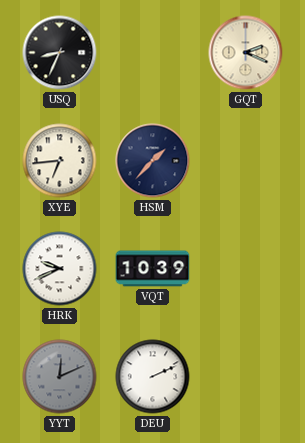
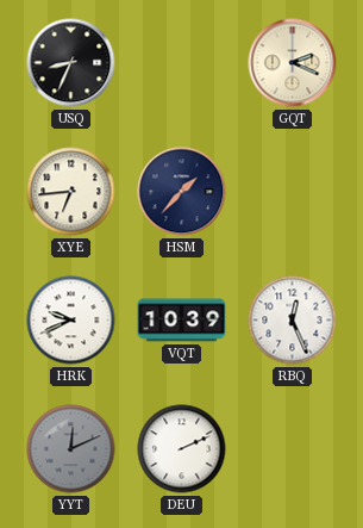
RBQ: none -> 12:26
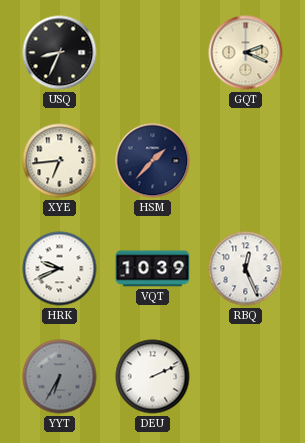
YYT: 12:11 -> 6:35
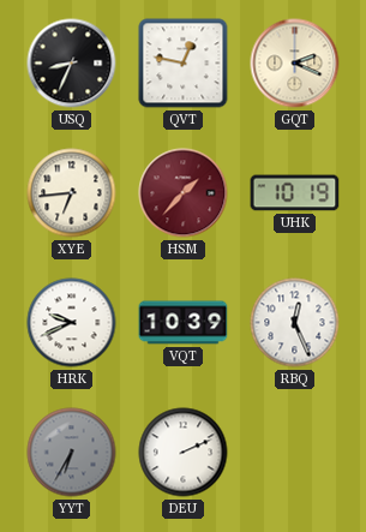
QVT: none -> 12:47
HSM dial: navy -> burgundy
UHK: none -> 10:19
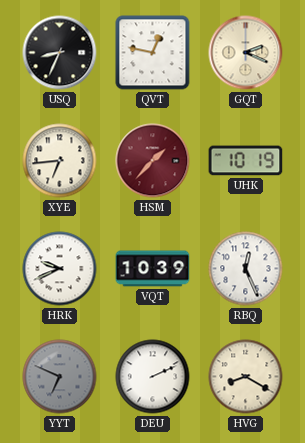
YYT: 6:35 -> 6:49
HVG: none -> 8:20
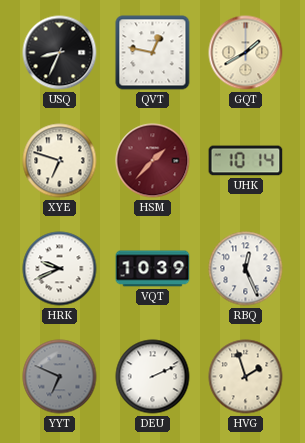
GQT: 2:19 -> 1:40
XYE: 6:44 -> 6:48
UHK: 10:19 -> 10:14
HVG: 8:20 -> 1:57
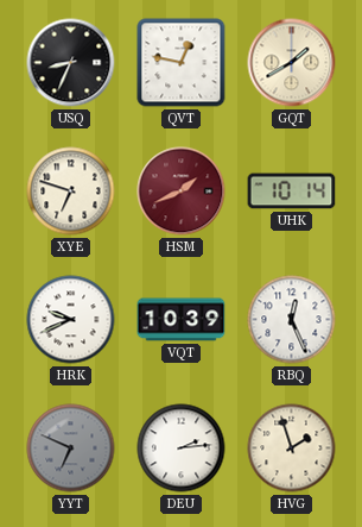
HSM: 1:37 -> 1:41
DEU: 2:11 -> 2:14
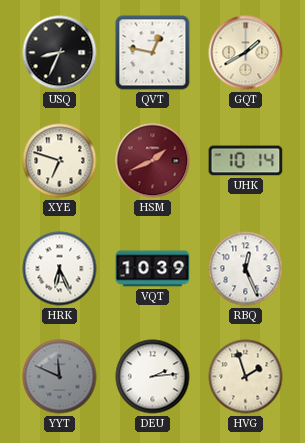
HRK: 9:41 -> 6:26
YYT: 6:49 -> 11:49
